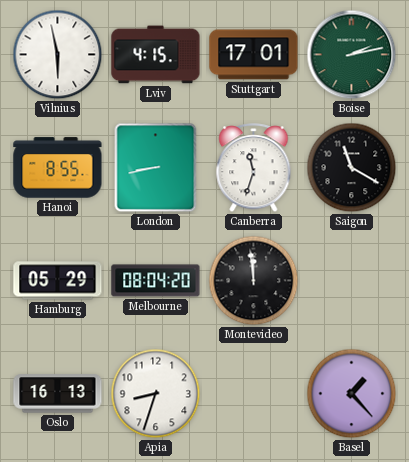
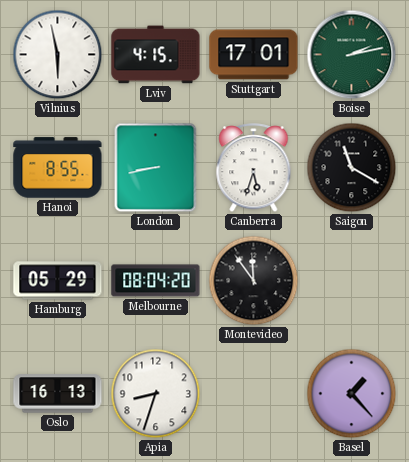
Canberra: 11:33 -> 5:33
Montevideo: 11:59 -> 11:54
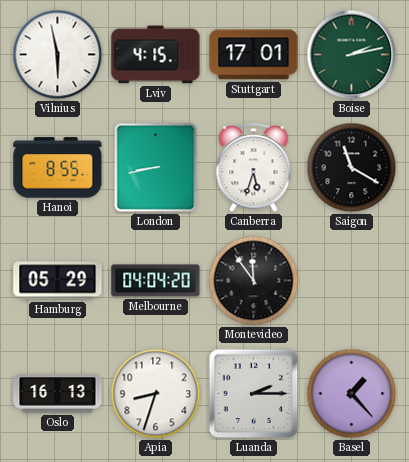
Melbourne: 08:04 -> 04:04
Luanda: none -> 2:15
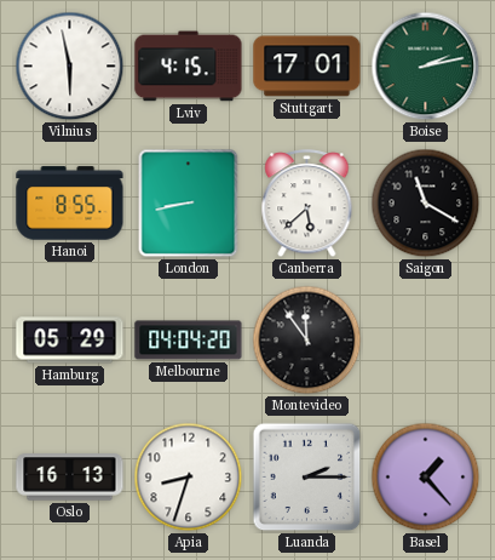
Canberra: 5:33 -> 5:38
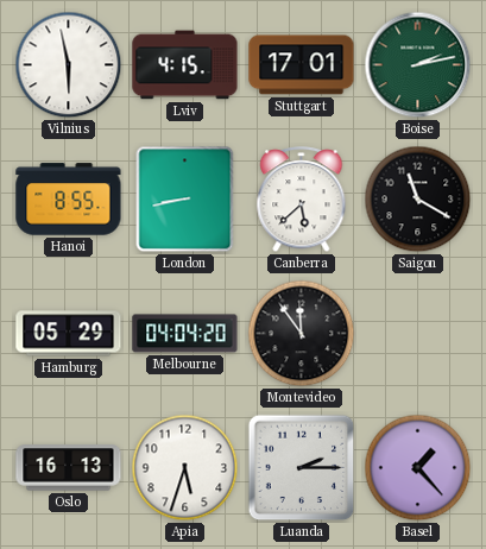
Apia: 8:33 -> 5:33
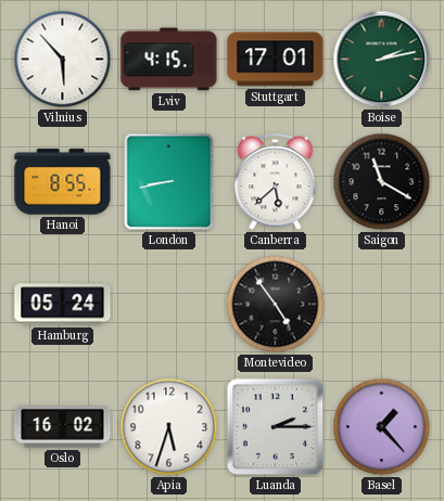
Vilnius: 5:58 -> 5:53
Hamburg: 05:29 -> 05:24
Melbourne: 04:04 -> none
Montevideo: 11:54 -> 4:54
Oslo: 16:13 -> 16:02
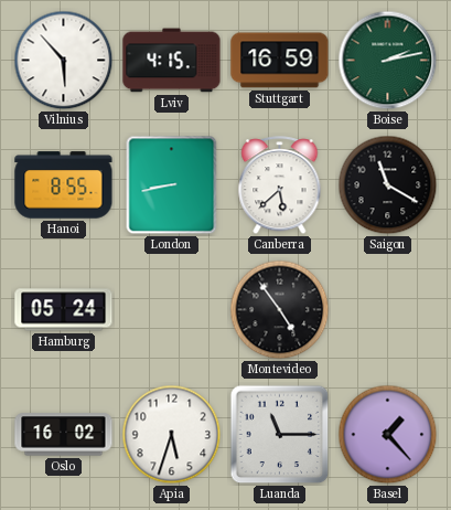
Stuttgart: 17:01 -> 16:59
Luanda: 2:15 -> 11:15
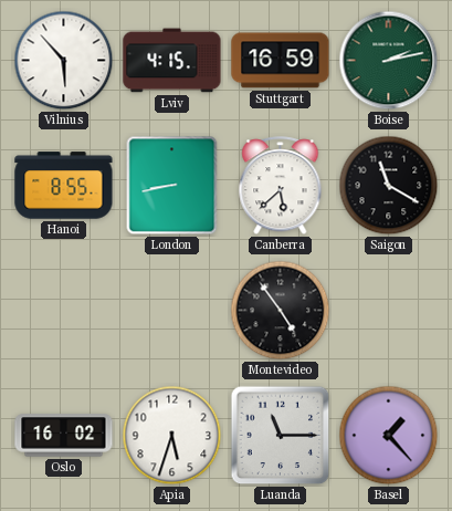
Hamburg: 05:24 -> none
